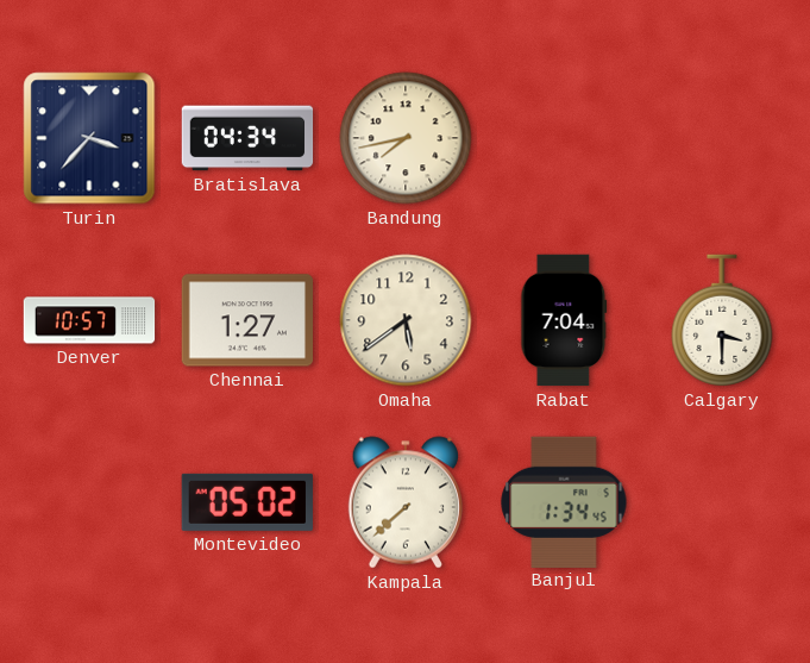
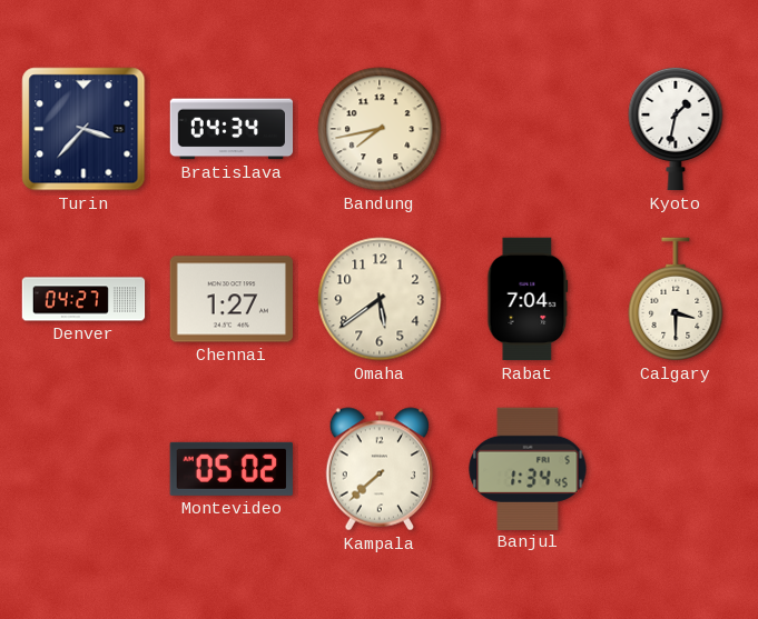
Kyoto: none -> 1:32
Denver: 10:57 -> 04:27
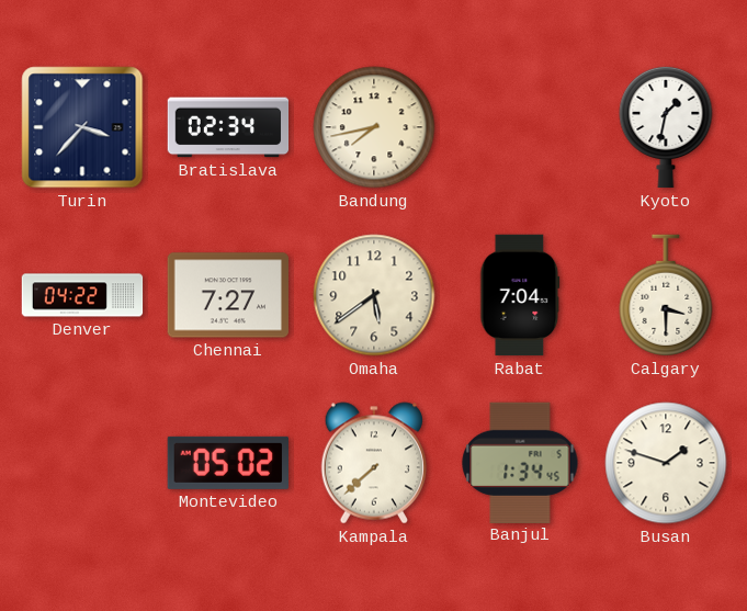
Bratislava: 04:34 -> 02:34
Denver: 04:27 -> 04:22
Chennai: 1:27 -> 7:27
Busan: none -> 1:48
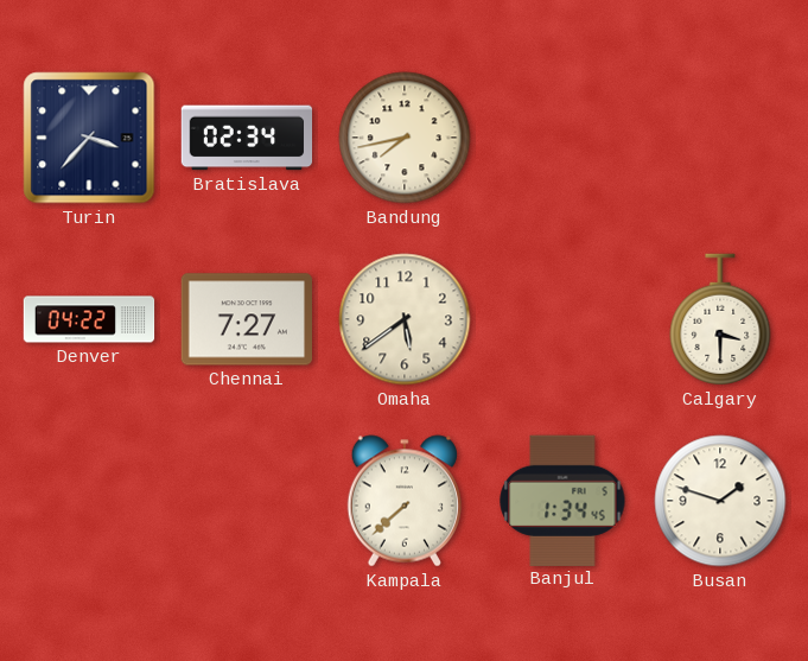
Kyoto: 1:32 -> none
Rabat: 7:04 -> none
Montevideo: 05:02 -> none
